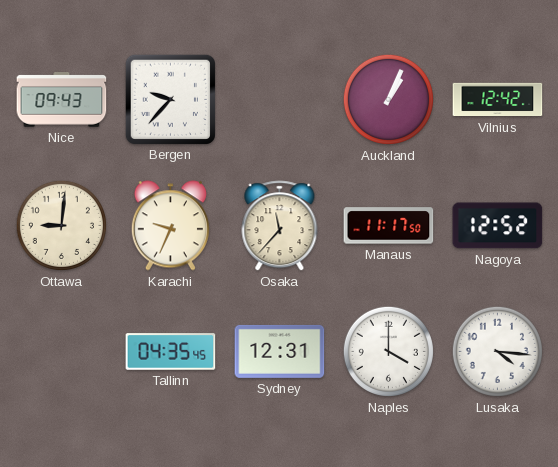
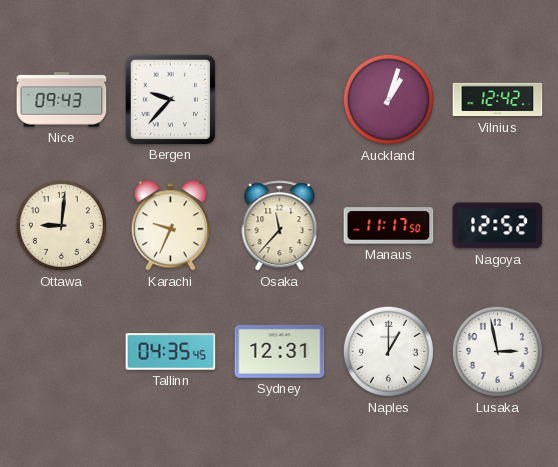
Auckland: 1:04 -> 1:03
Naples: 4:00 -> 1:00
Lusaka: 4:16 -> 2:58
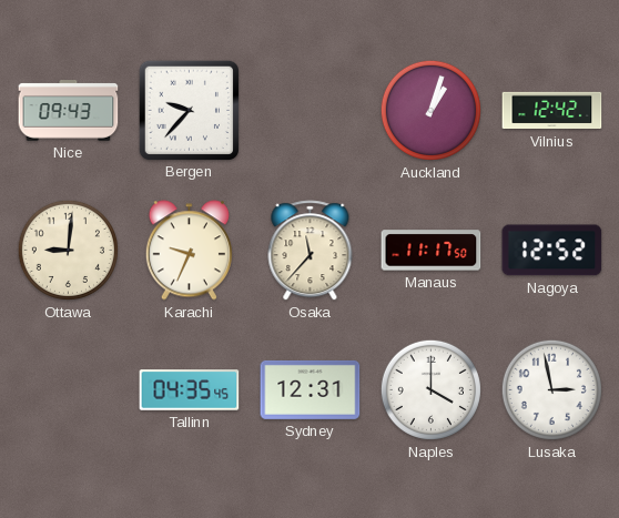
Naples: 1:00 -> 4:00
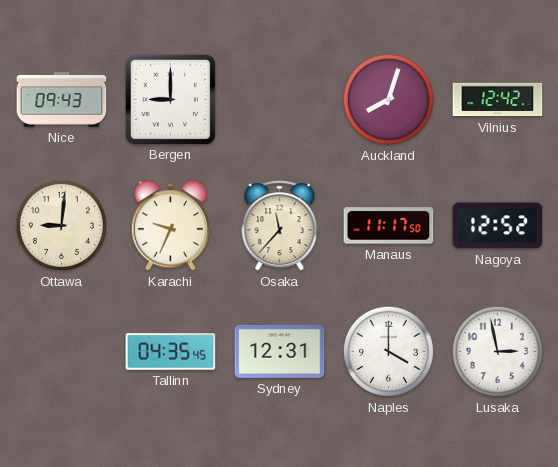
Bergen: 9:37 -> 9:00
Auckland: 1:03 -> 8:03
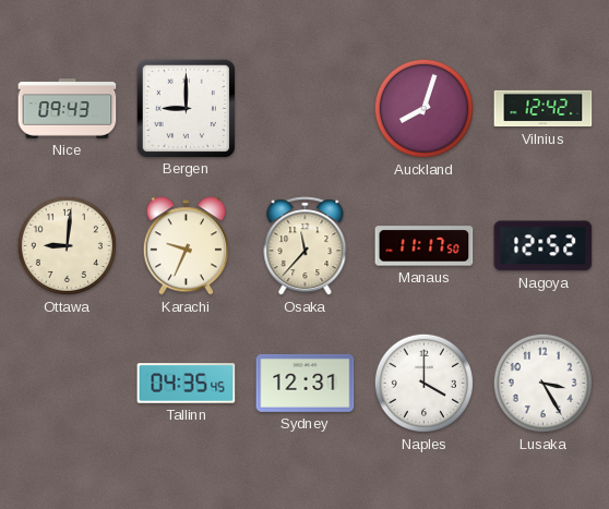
Lusaka: 2:58 -> 3:25
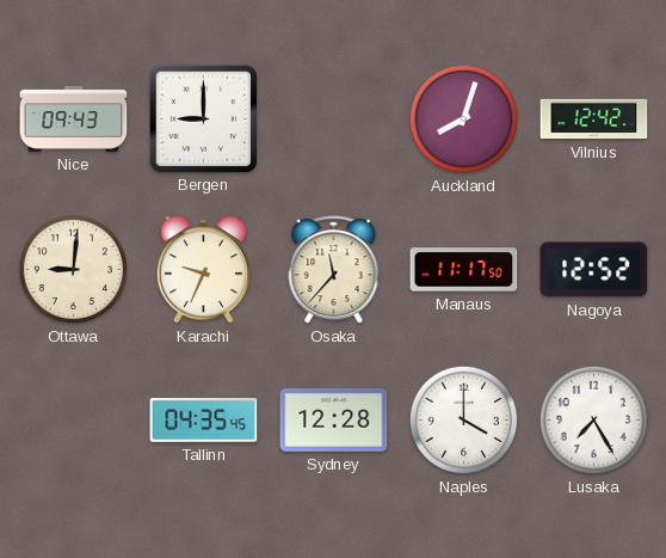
Sydney: 12:31 -> 12:28
Lusaka: 3:25 -> 7:25
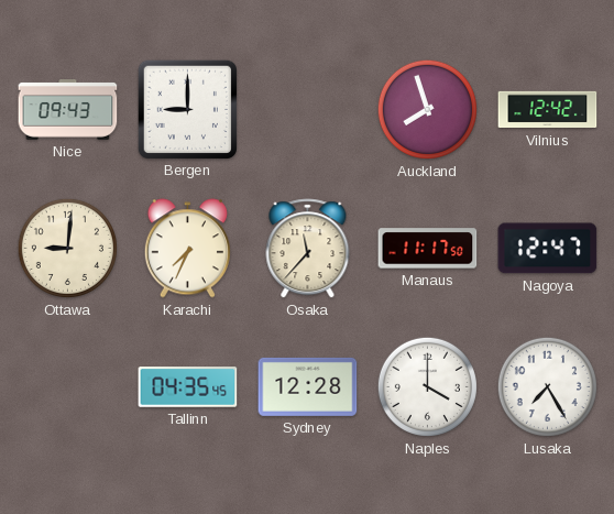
Auckland: 8:03 -> 7:57
Karachi: 9:34 -> 7:34
Nagoya: 12:52 -> 12:47
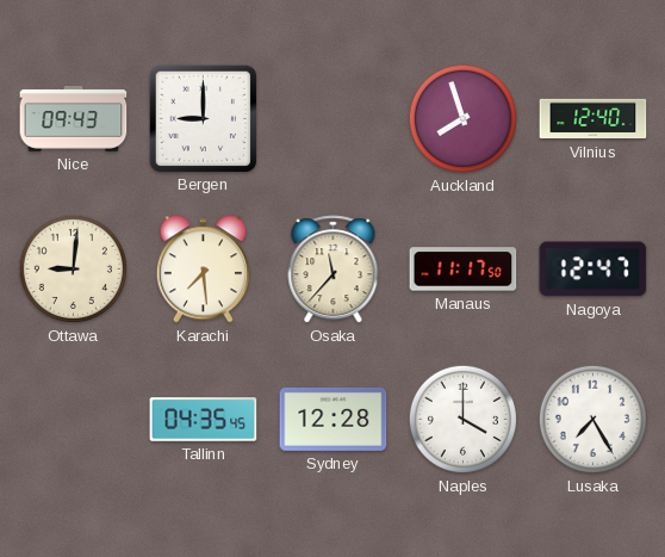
Vilnius: 12:42 -> 12:40
Karachi: 7:34 -> 7:29
